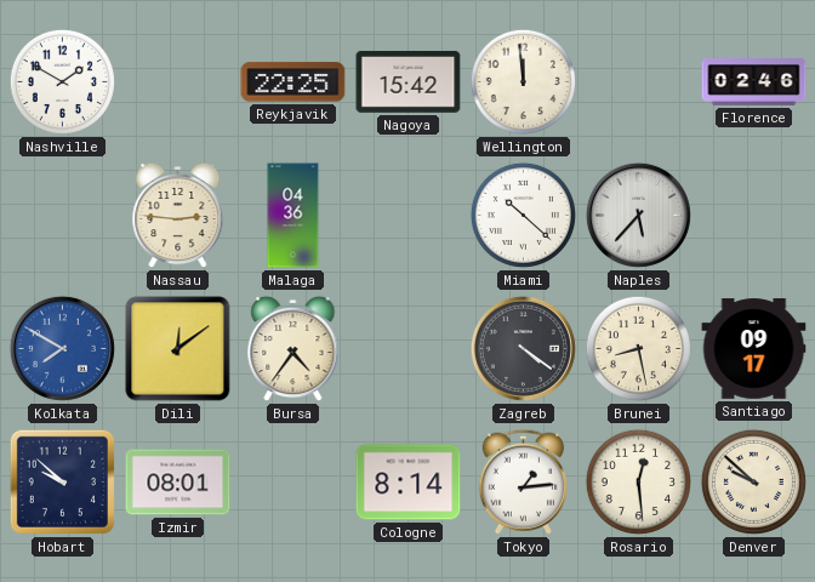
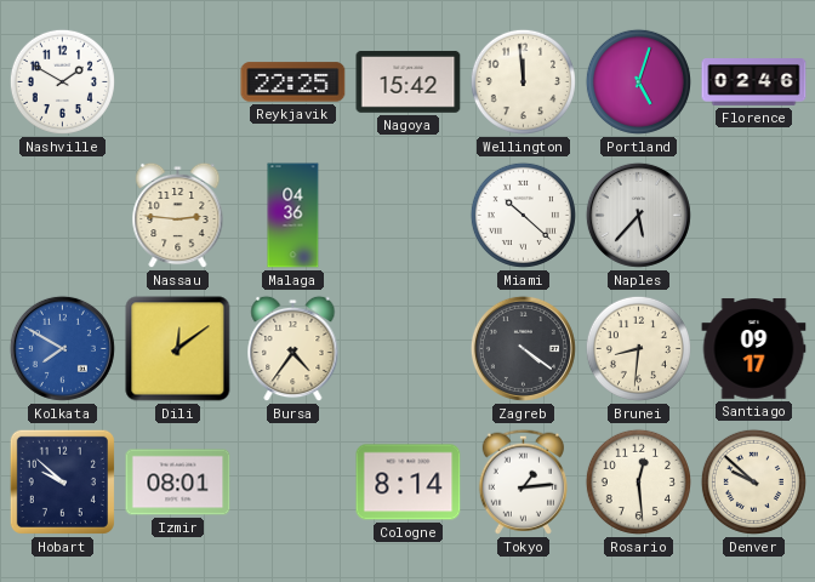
Portland: none -> 5:03
Brunei: 8:28 -> 8:31
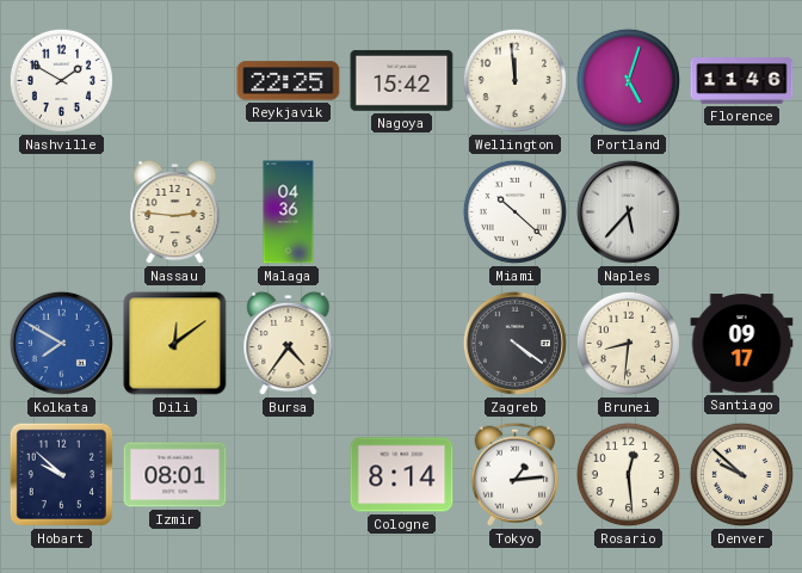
Florence: 02:46 -> 11:46
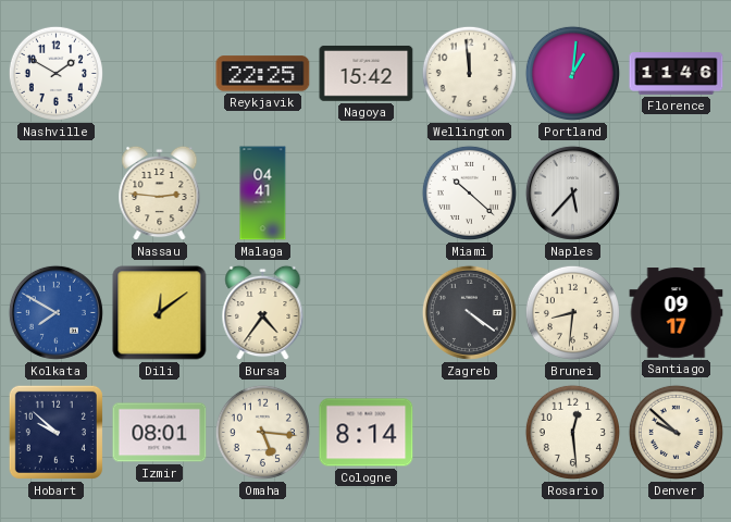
Portland: 5:03 -> 1:01
Malaga: 04:36 -> 04:41
Omaha: none -> 5:16
Tokyo: 1:14 -> none
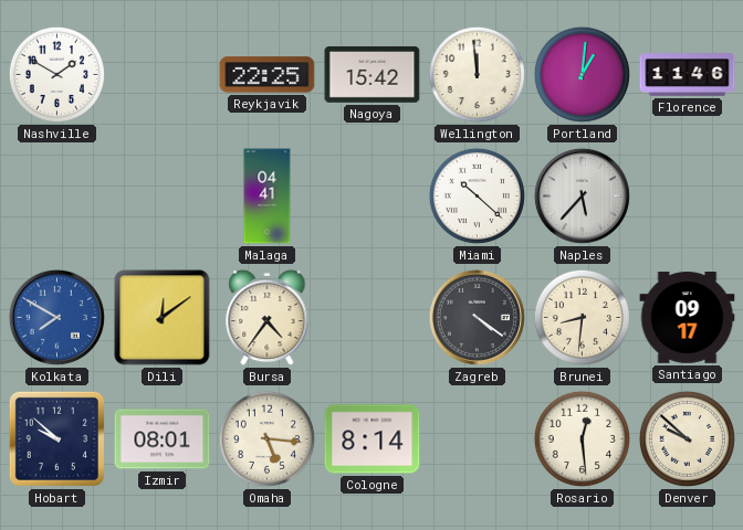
Nassau: 2:46 -> none
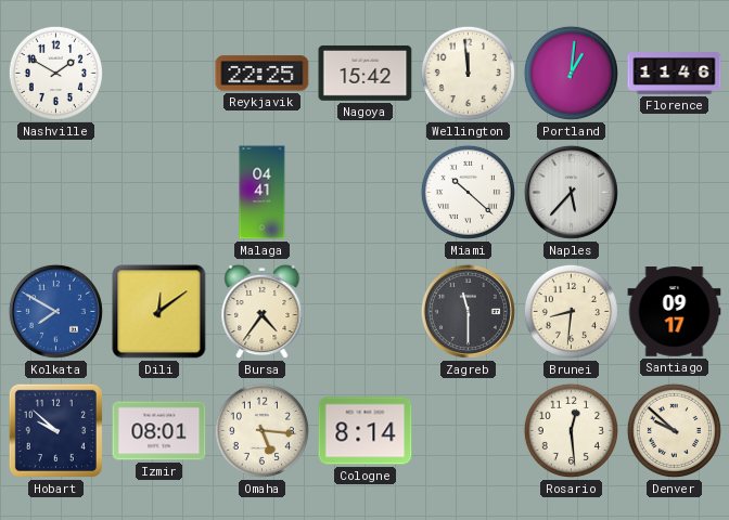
Zagreb: 4:21 -> 11:30
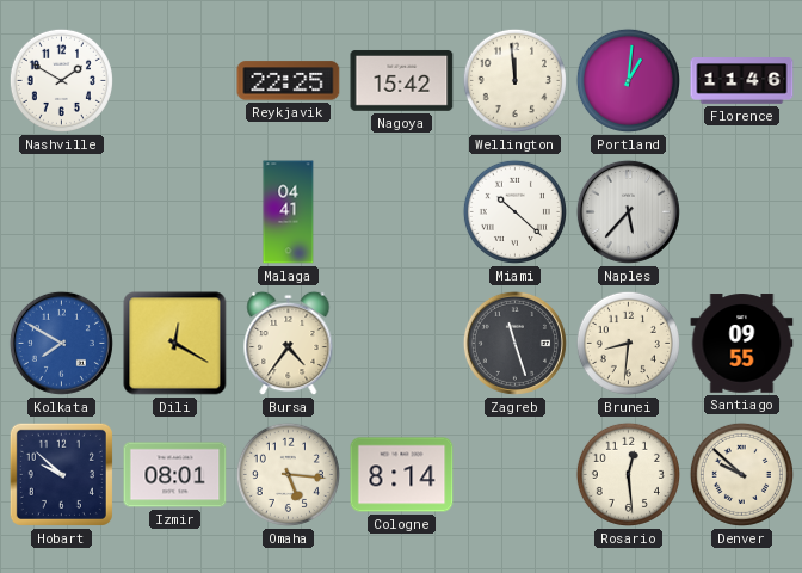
Dili: 12:09 -> 12:20
Zagreb: 11:30 -> 11:27
Santiago: 09:17 -> 09:55
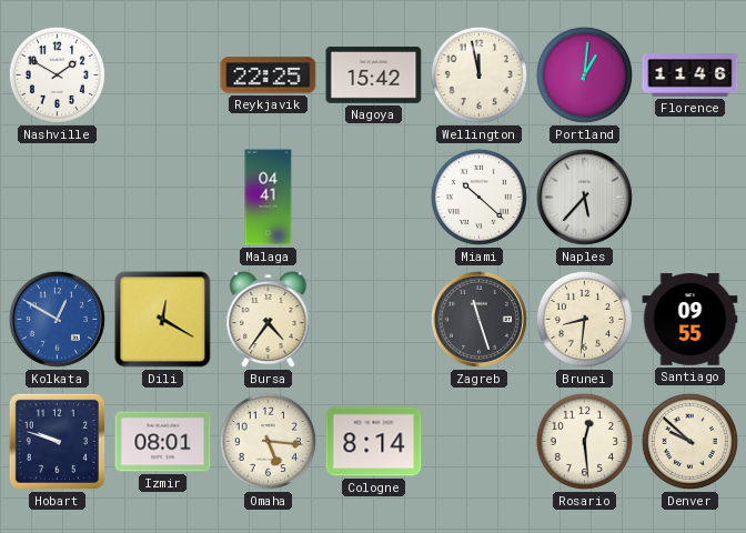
Wellington: 11:59 -> 11:58
Kolkata: 7:50 -> 12:50
Hobart: 9:52 -> 9:48
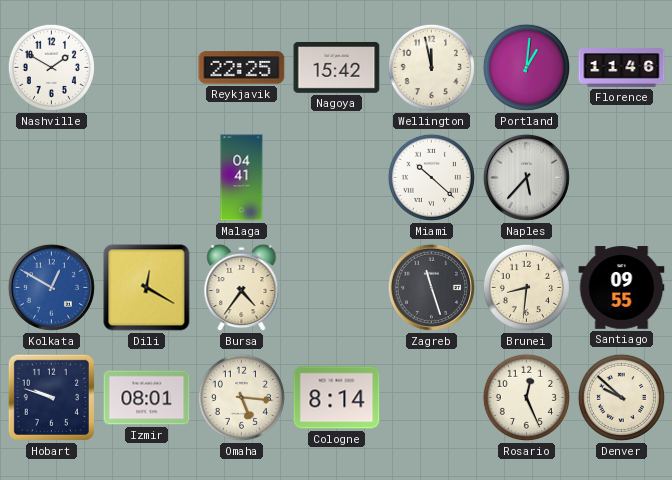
Rosario: 12:29 -> 12:26
